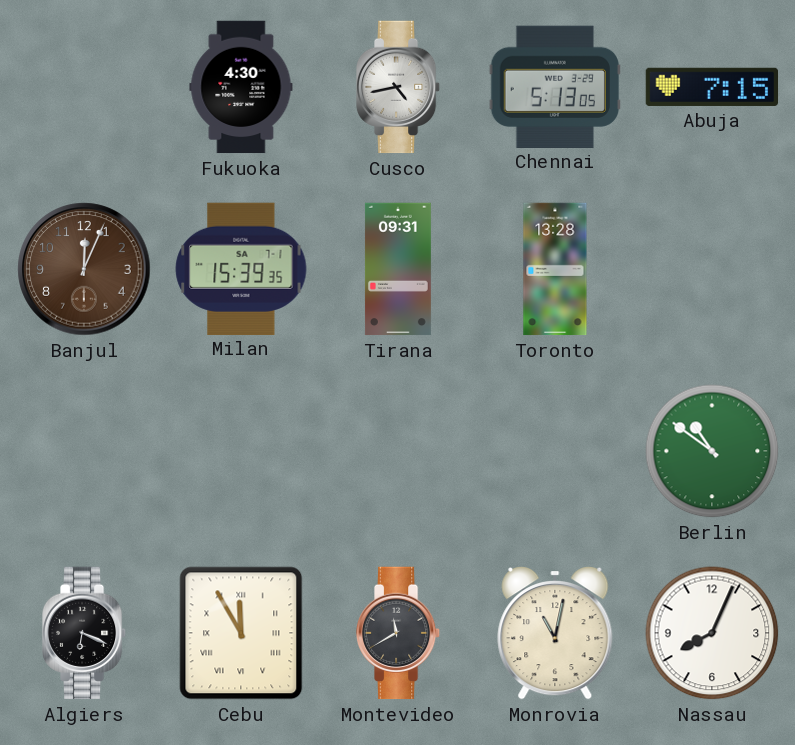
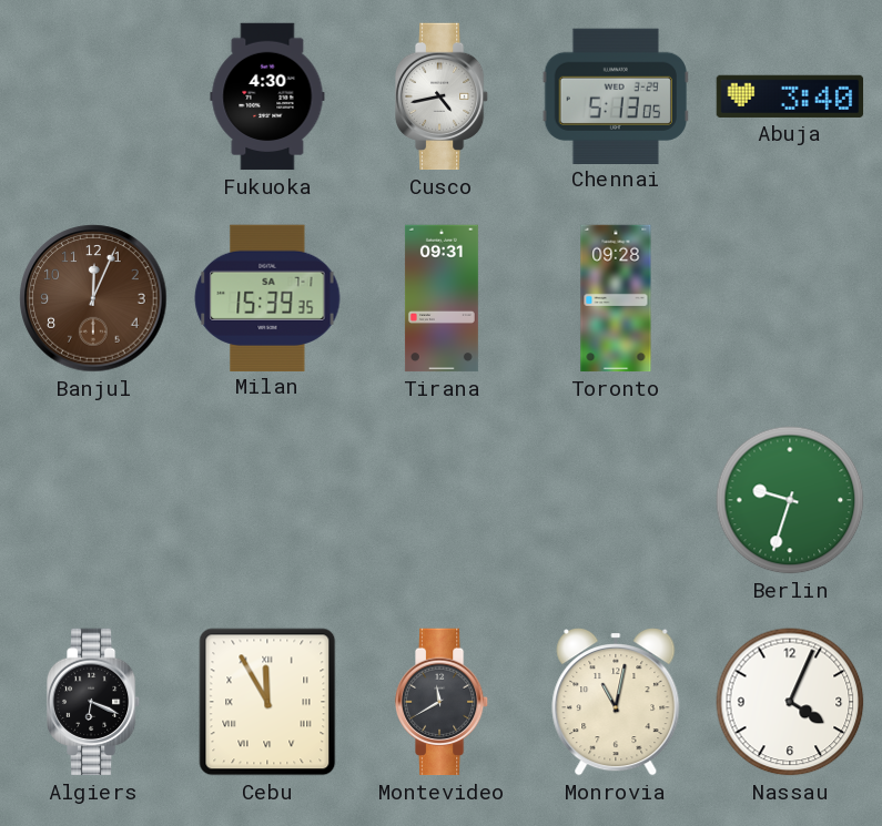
Abuja: 7:15 -> 3:40
Toronto: 13:28 -> 09:28
Berlin: 10:51 -> 9:33
Nassau: 8:04 -> 4:04
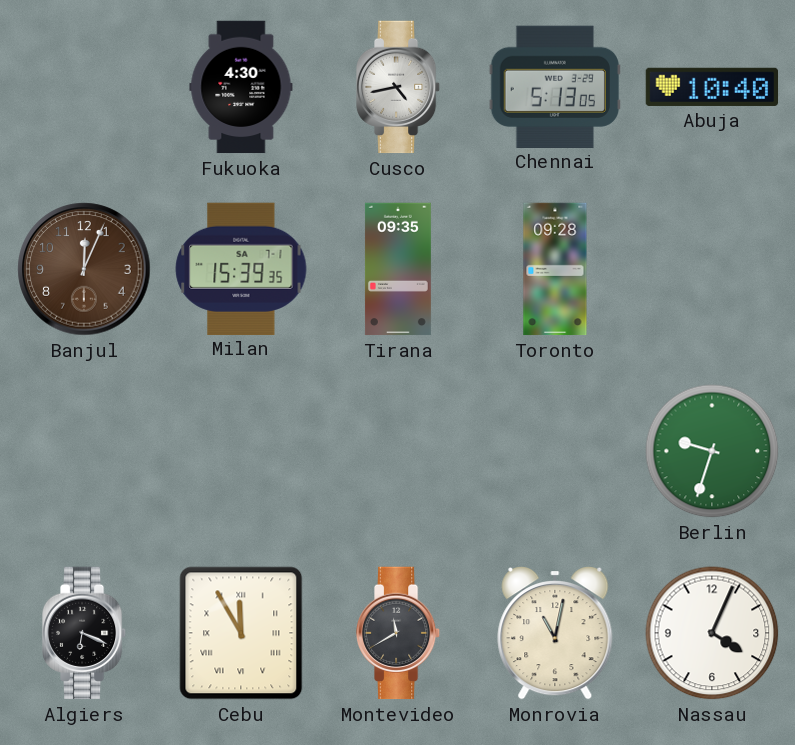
Abuja: 3:40 -> 10:40
Tirana: 09:31 -> 09:35
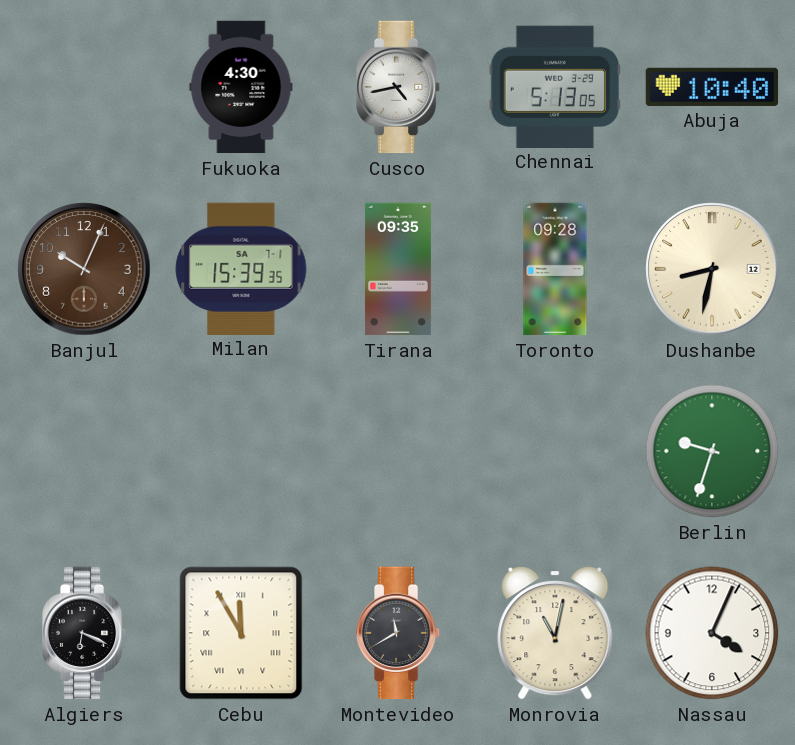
Banjul: 12:04 -> 10:04
Dushanbe: none -> 8:32
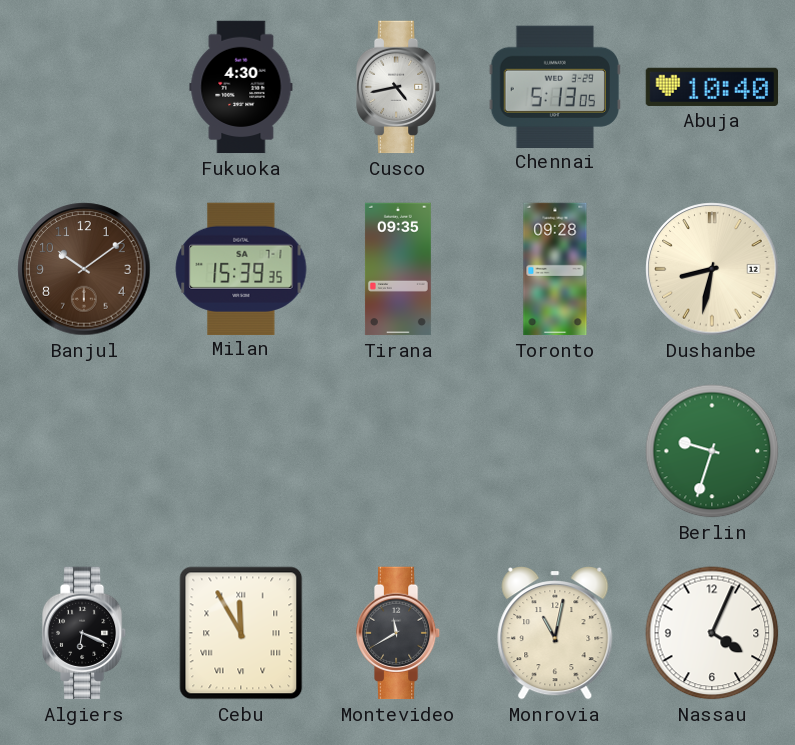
Banjul: 10:04 -> 10:09
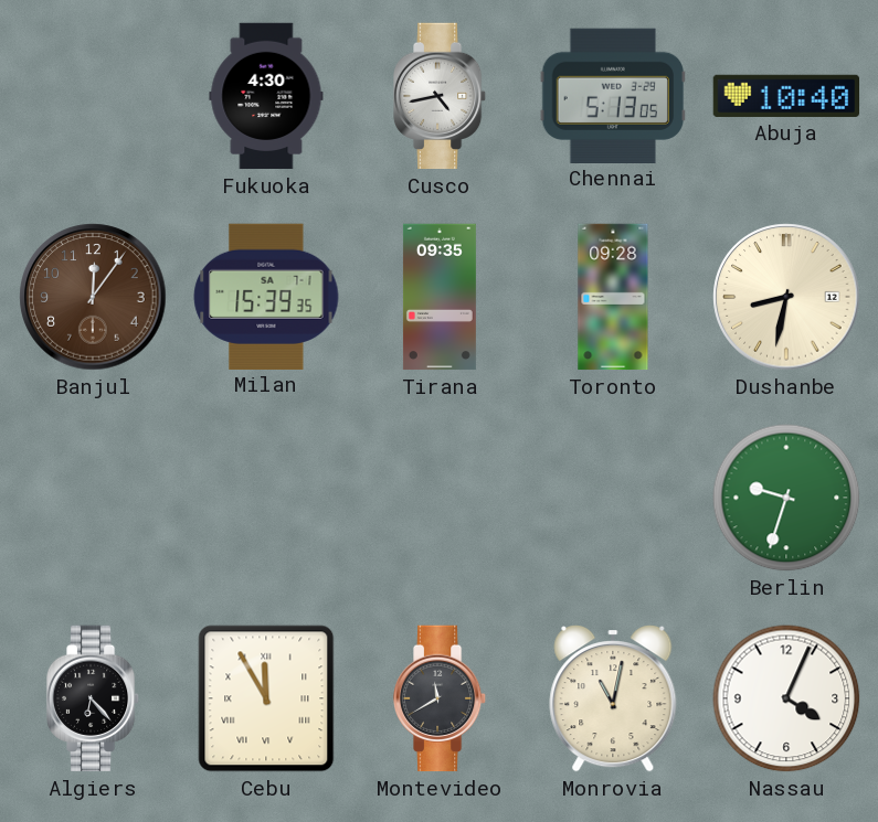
Banjul: 10:09 -> 12:06
Algiers: 6:19 -> 6:23
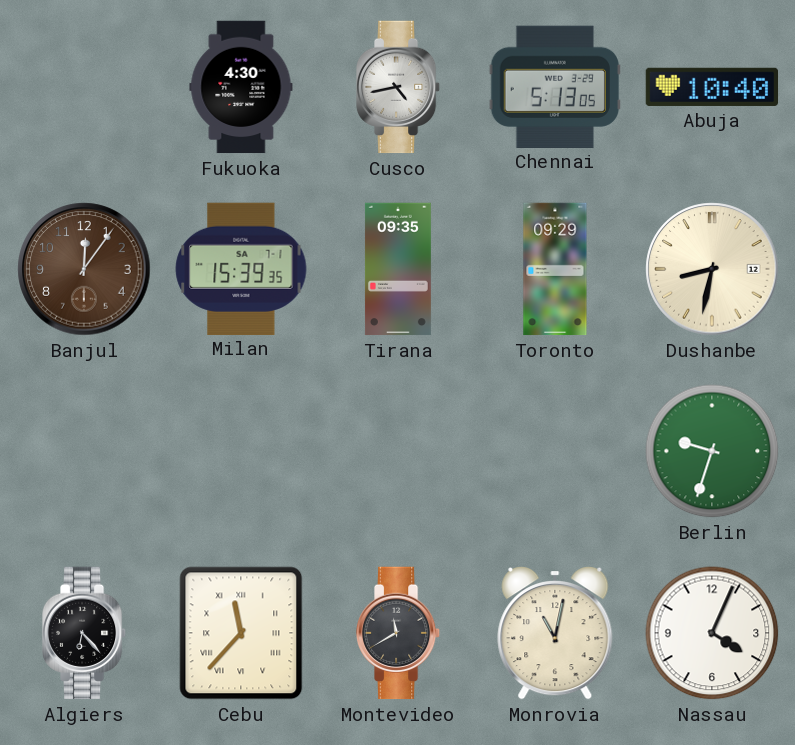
Toronto: 09:28 -> 09:29
Cebu: 11:55 -> 11:37
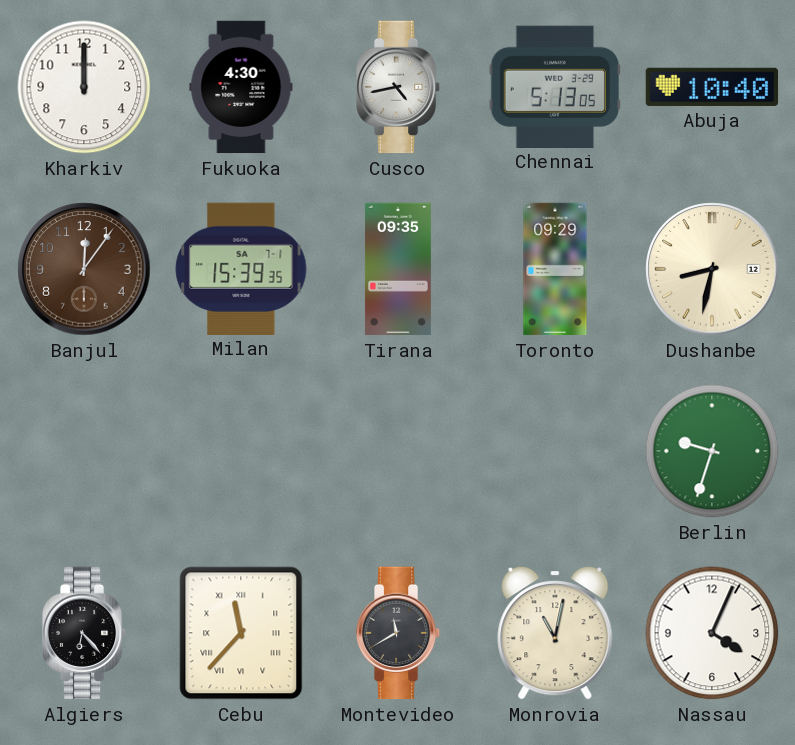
Kharkiv: none -> 12:00
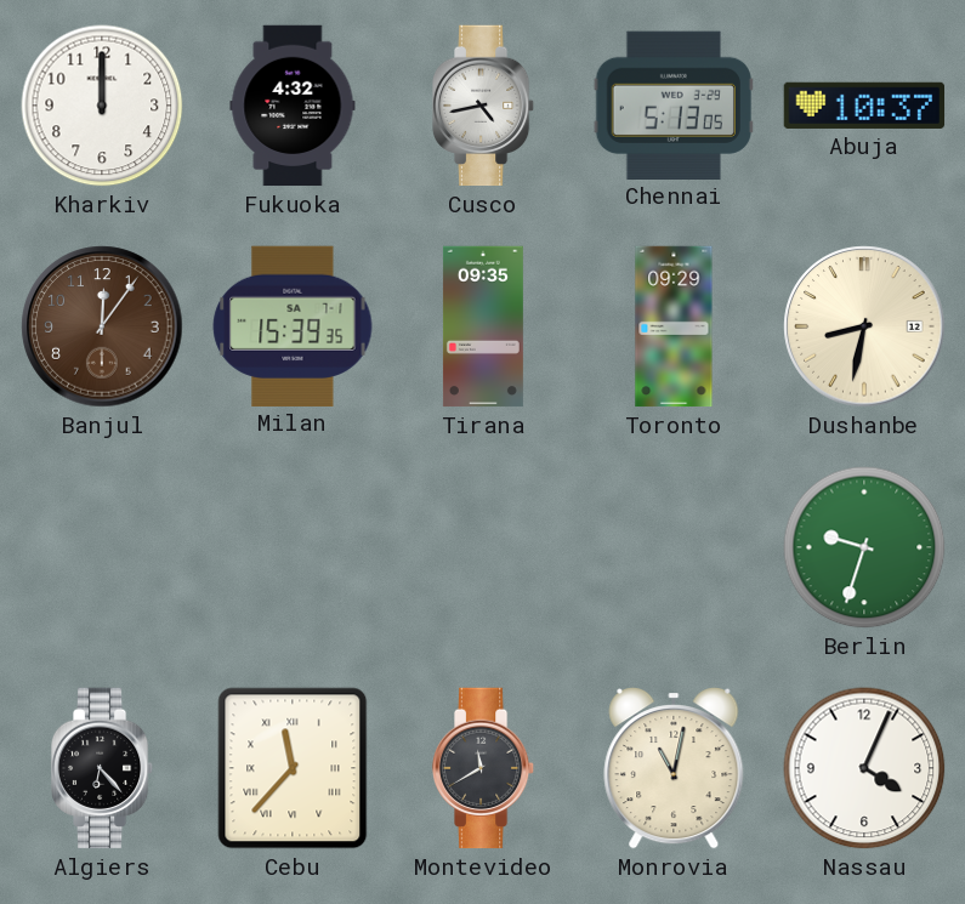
Fukuoka: 4:30 -> 4:32
Abuja: 10:40 -> 10:37
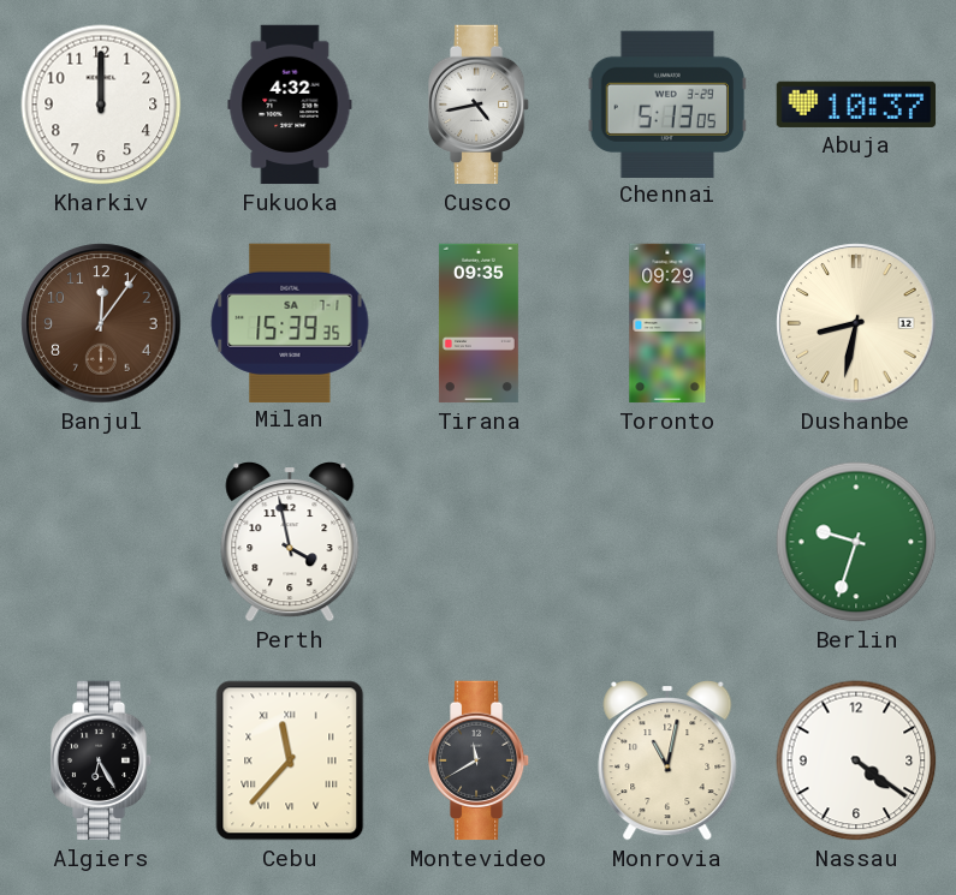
Perth: none -> 3:58
Algiers: 6:23 -> 6:25
Nassau: 4:04 -> 4:21
